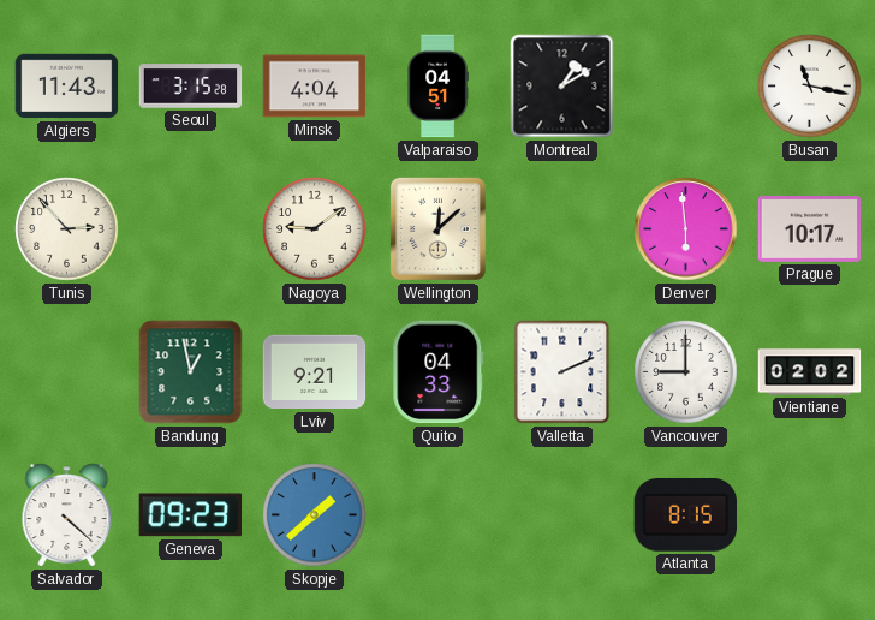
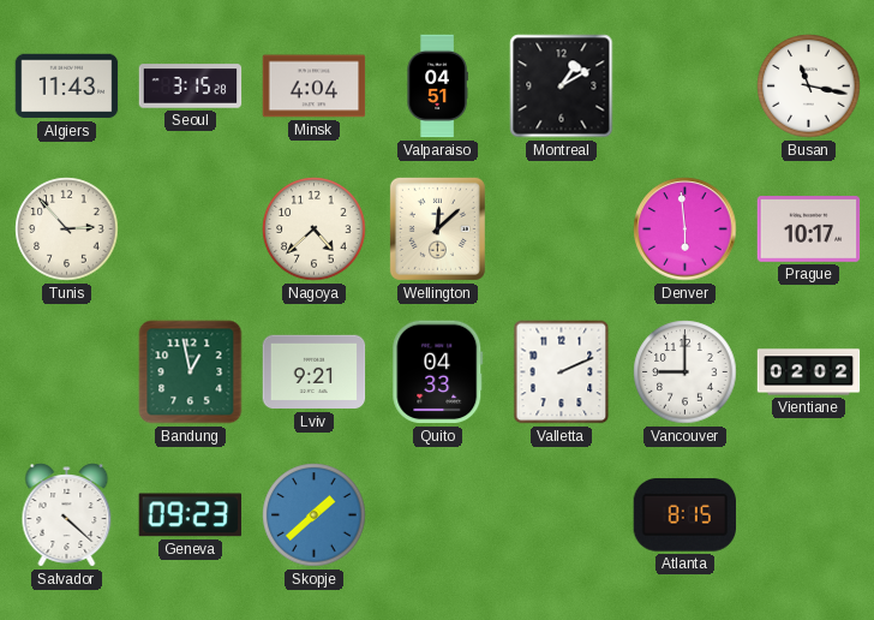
Nagoya: 9:09 -> 4:38
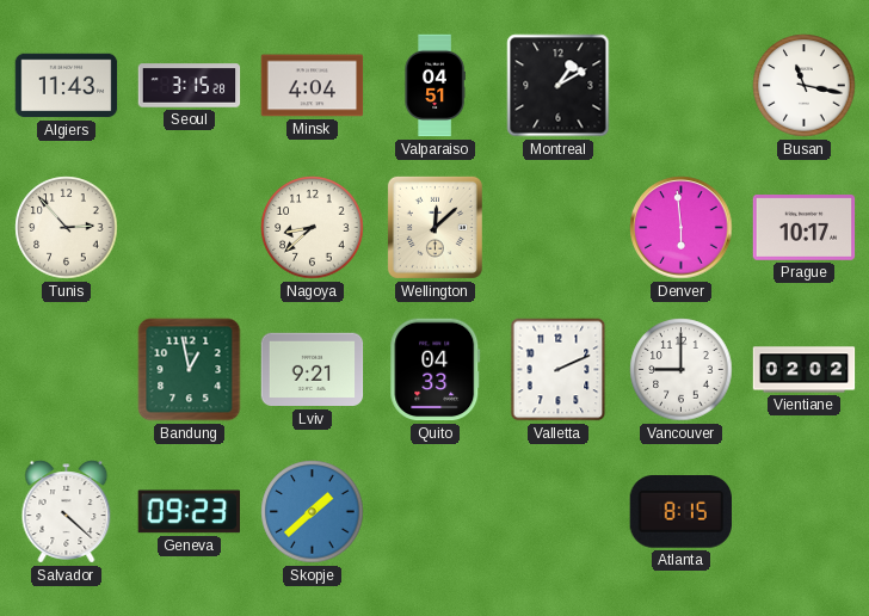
Nagoya: 4:38 -> 8:38
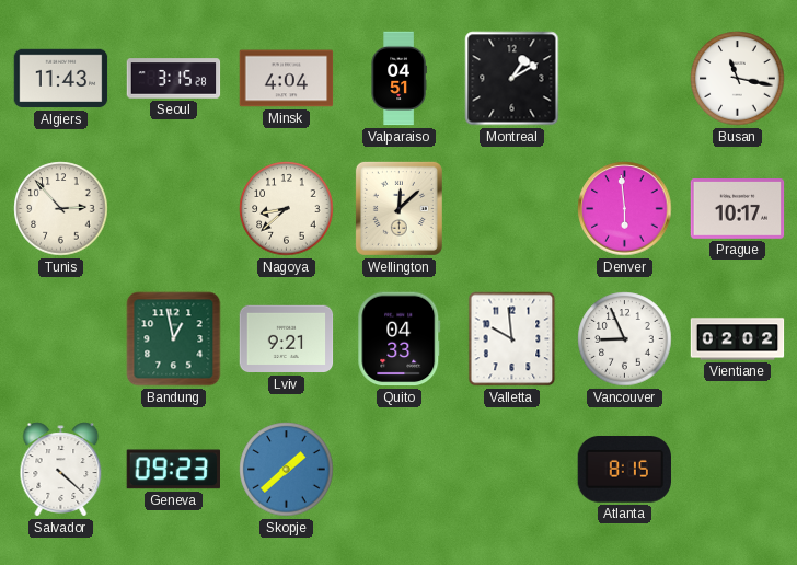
Valletta: 2:11 -> 9:59
Vancouver: 9:00 -> 8:56
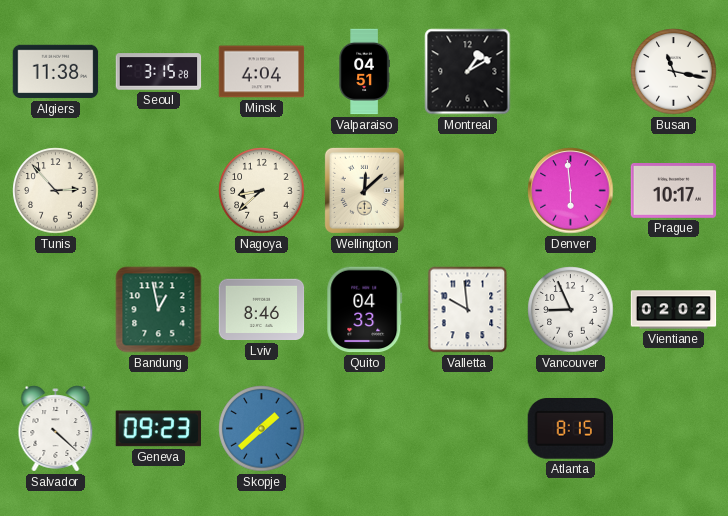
Algiers: 11:43 -> 11:38
Lviv: 9:21 -> 8:46
